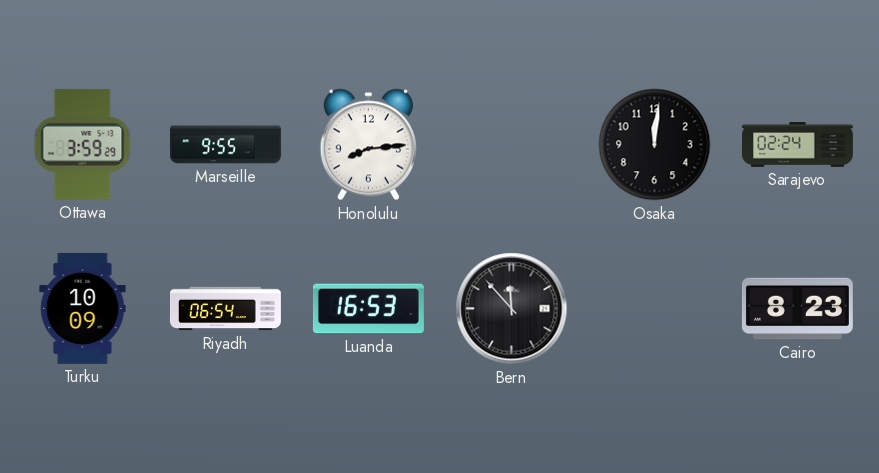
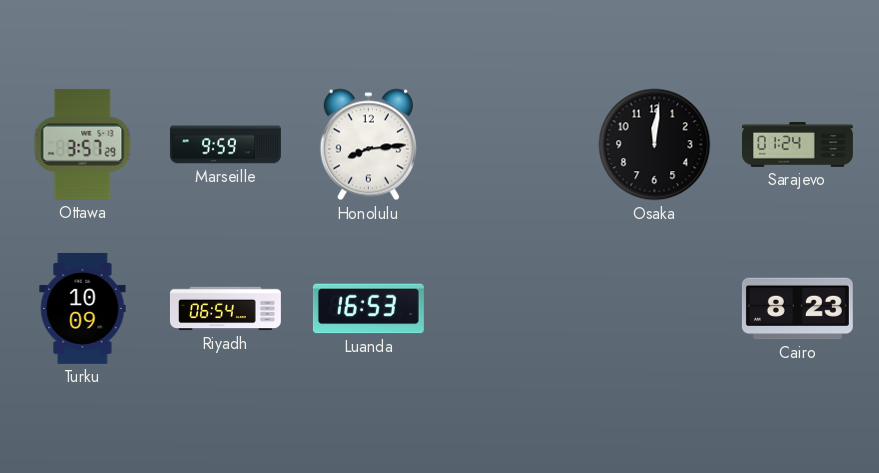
Ottawa: 3:59 -> 3:57
Marseille: 9:55 -> 9:59
Sarajevo: 02:24 -> 01:24
Bern: 11:53 -> none
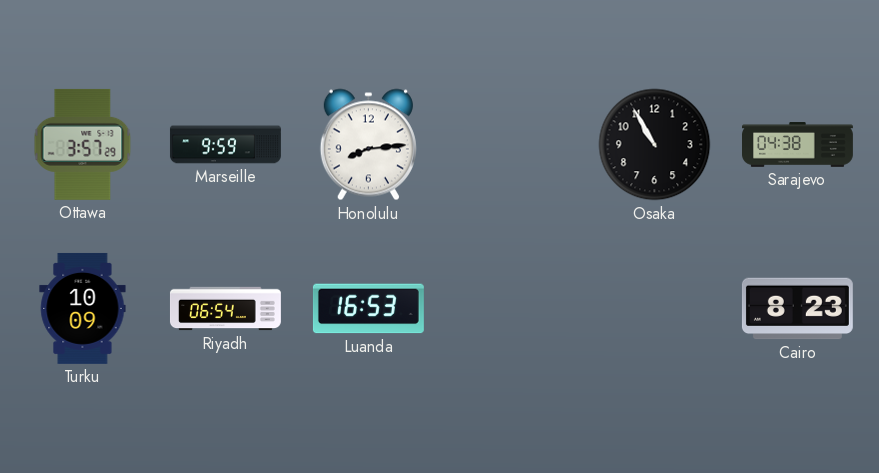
Osaka: 12:01 -> 10:55
Sarajevo: 01:24 -> 04:38
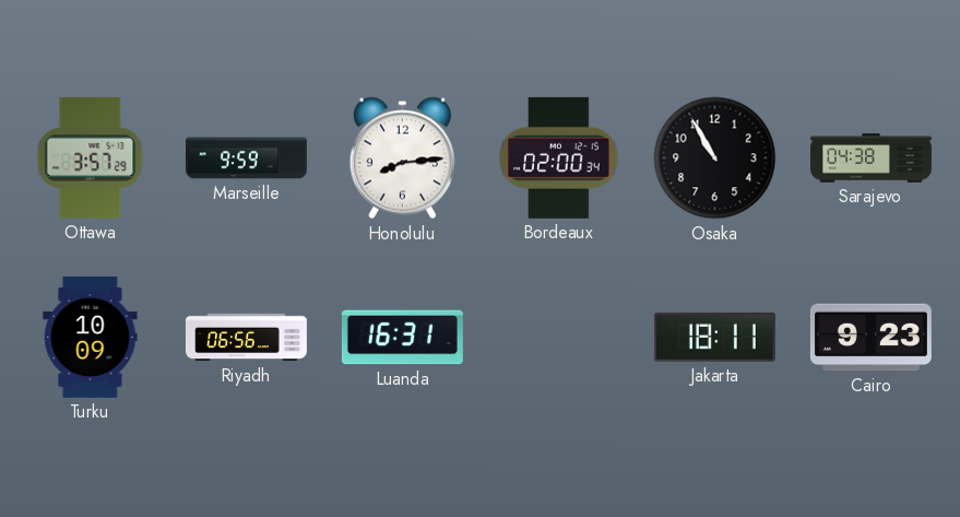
Bordeaux: none -> 02:00
Riyadh: 06:54 -> 06:56
Luanda: 16:53 -> 16:31
Jakarta: none -> 18:11
Cairo: 8:23 -> 9:23
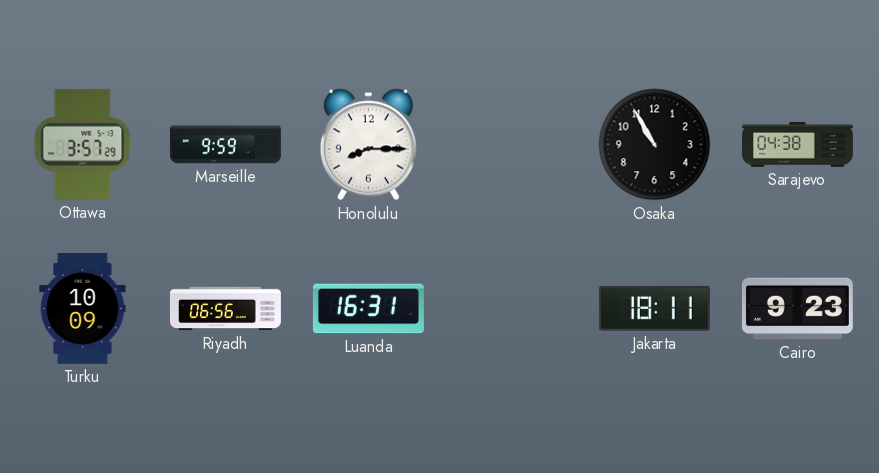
Honolulu: 8:14 -> 8:15
Bordeaux: 02:00 -> none
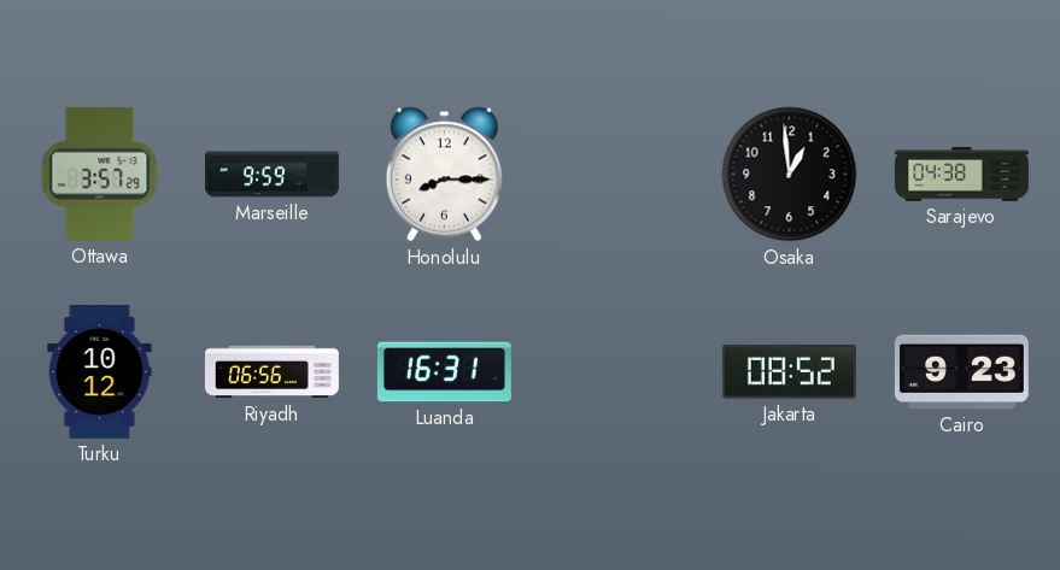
Osaka: 10:55 -> 12:59
Turku: 10:09 -> 10:12
Jakarta: 18:11 -> 08:52
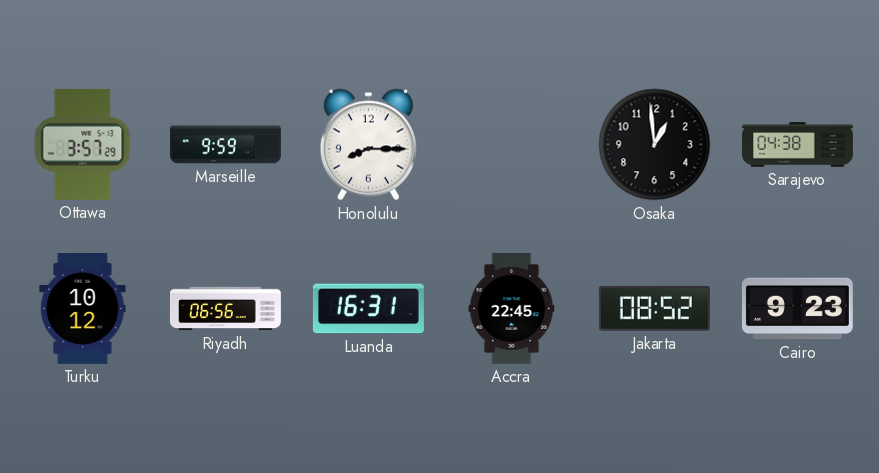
Accra: none -> 22:45
